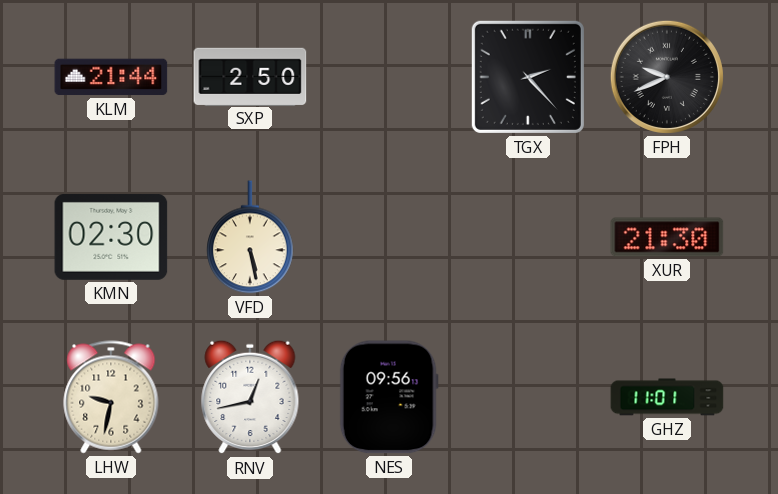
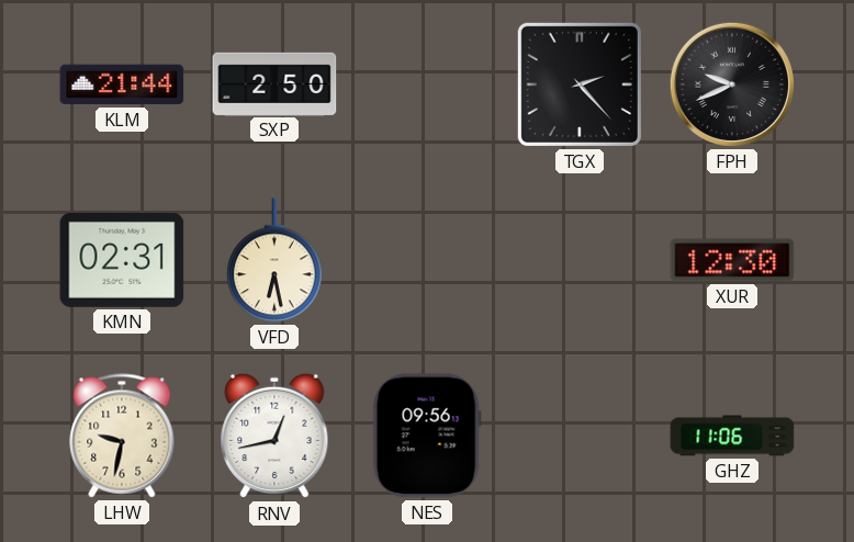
KMN: 02:30 -> 02:31
VFD: 5:28 -> 6:28
XUR: 21:30 -> 12:30
GHZ: 11:01 -> 11:06
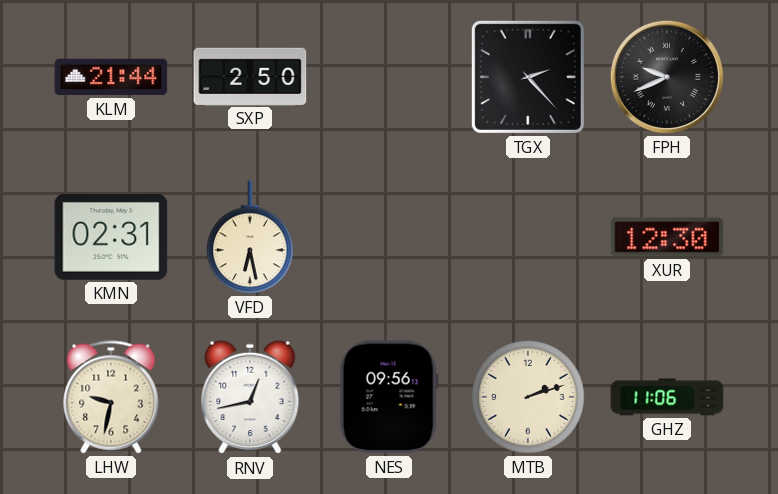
MTB: none -> 2:12
